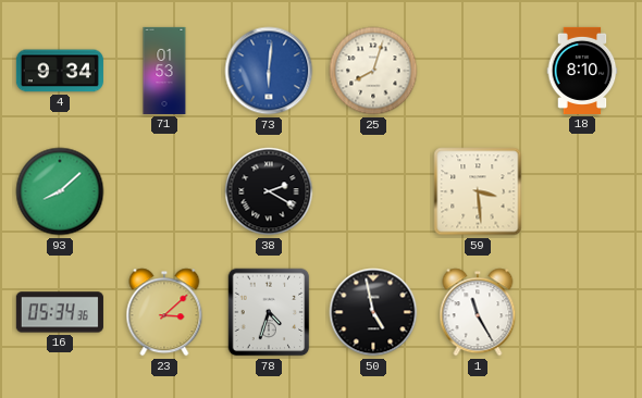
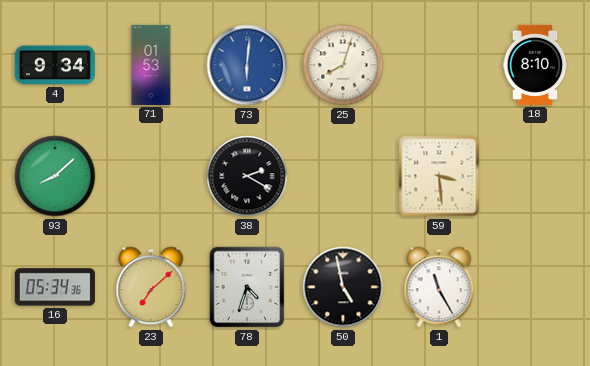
23: 3:08 -> 7:08
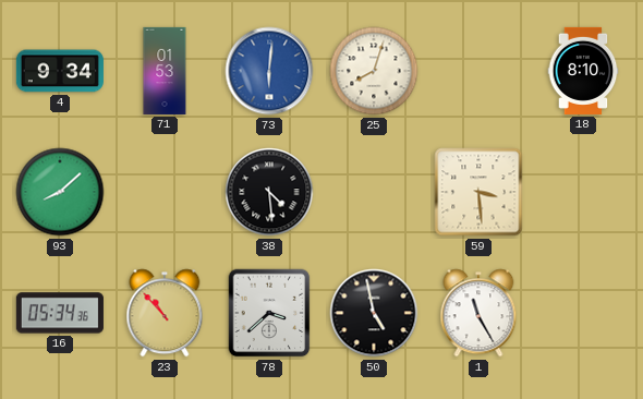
38: 2:20 -> 4:29
23: 7:08 -> 10:53
78: 4:33 -> 3:38
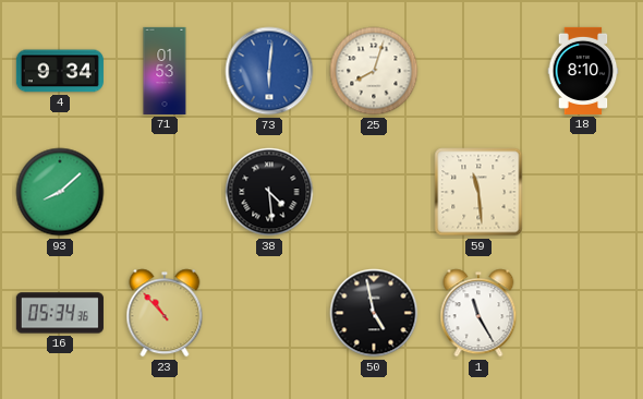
59: 3:29 -> 11:29
78: 3:38 -> none
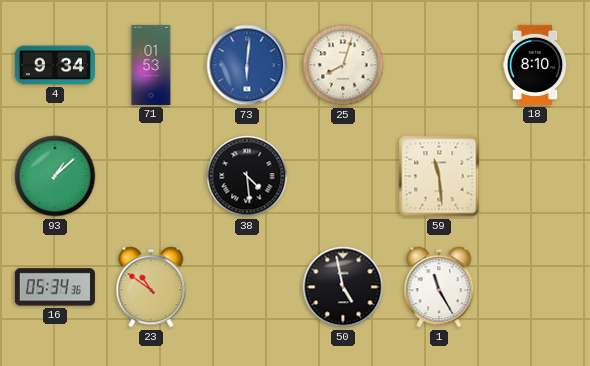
93: 8:08 -> 1:08
23: 10:53 -> 10:51
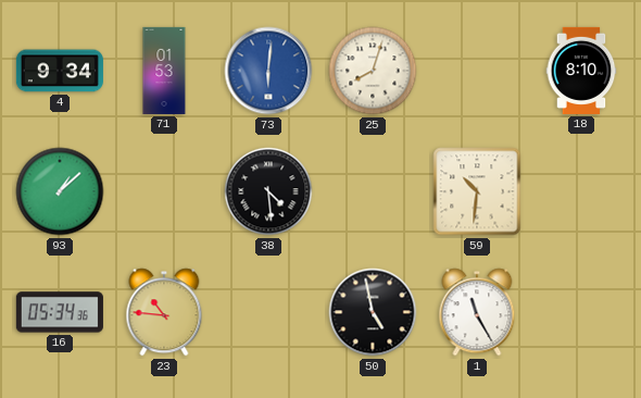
59: 11:29 -> 10:31
23: 10:51 -> 10:46
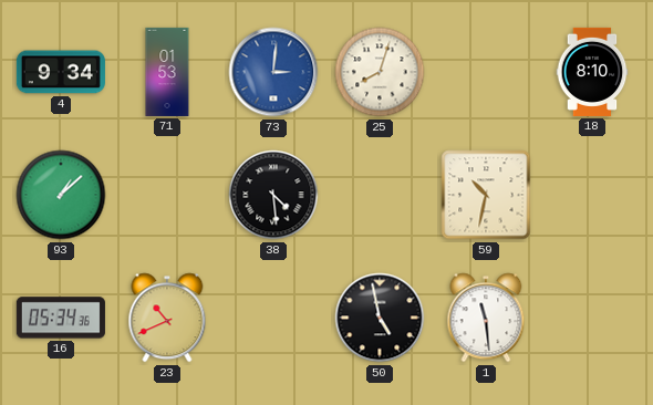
73: 6:01 -> 3:01
59: 10:31 -> 10:32
23: 10:46 -> 10:41
1: 11:25 -> 11:29
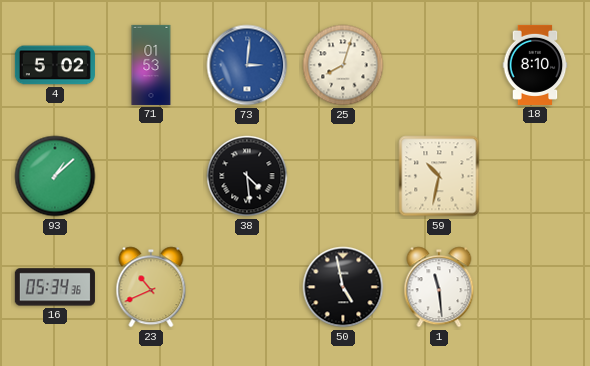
4: 9:34 -> 5:02
